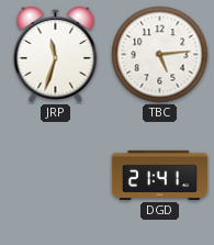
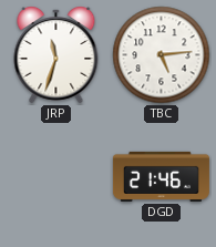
DGD: 21:41 -> 21:46
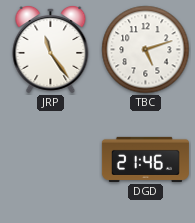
JRP: 11:33 -> 11:24
TBC: 5:14 -> 5:12
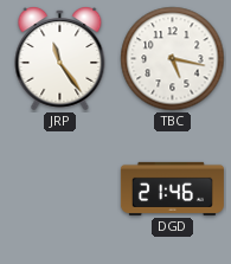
TBC: 5:12 -> 5:17
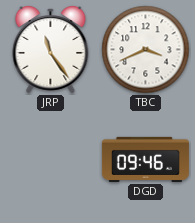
TBC: 5:17 -> 3:41
DGD: 21:46 -> 09:46
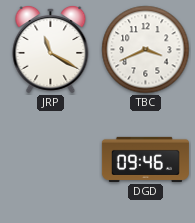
JRP: 11:24 -> 11:20
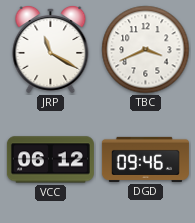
VCC: none -> 06:12
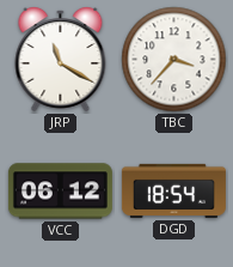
TBC: 3:41 -> 3:37
DGD: 09:46 -> 18:54
